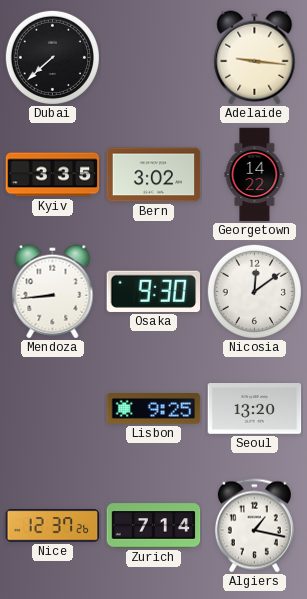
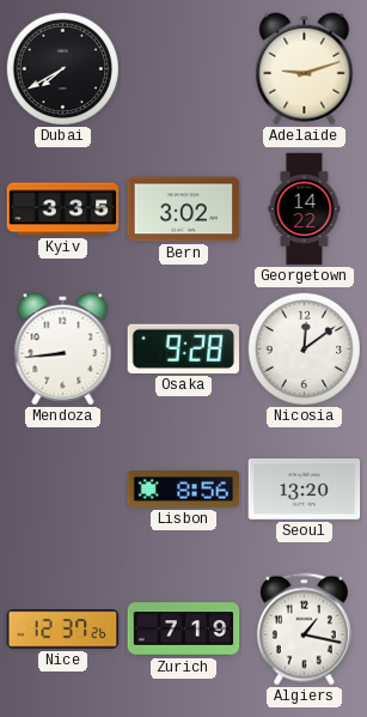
Dubai: 7:38 -> 7:40
Adelaide: 9:16 -> 9:12
Osaka: 9:30 -> 9:28
Lisbon: 9:25 -> 8:56
Zurich: 7:14 -> 7:19
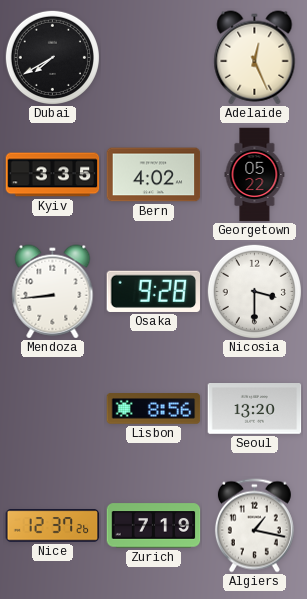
Adelaide: 9:12 -> 12:26
Bern: 3:02 -> 4:02
Georgetown: 14:22 -> 05:22
Nicosia: 12:09 -> 3:30
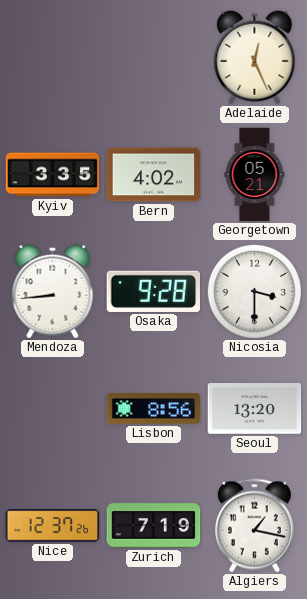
Dubai: 7:40 -> none
Georgetown: 05:22 -> 05:21
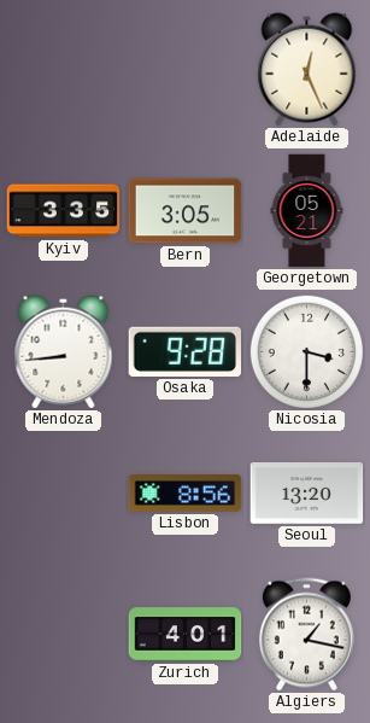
Bern: 4:02 -> 3:05
Nice: 12:37 -> none
Zurich: 7:19 -> 4:01
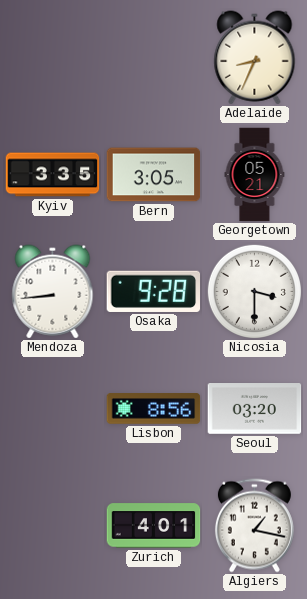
Adelaide: 12:26 -> 8:34
Seoul: 13:20 -> 03:20
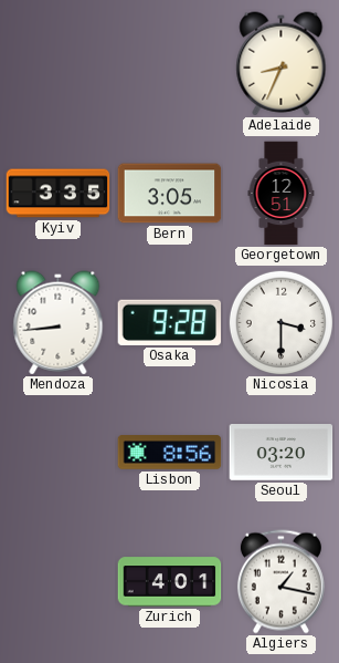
Georgetown: 05:21 -> 12:51
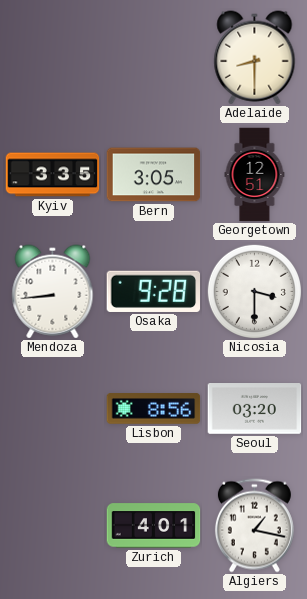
Adelaide: 8:34 -> 8:30
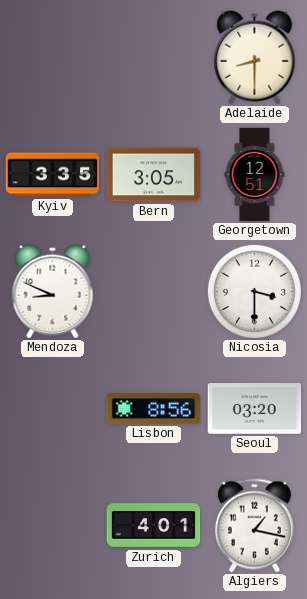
Mendoza: 8:44 -> 8:49
Osaka: 9:28 -> none
